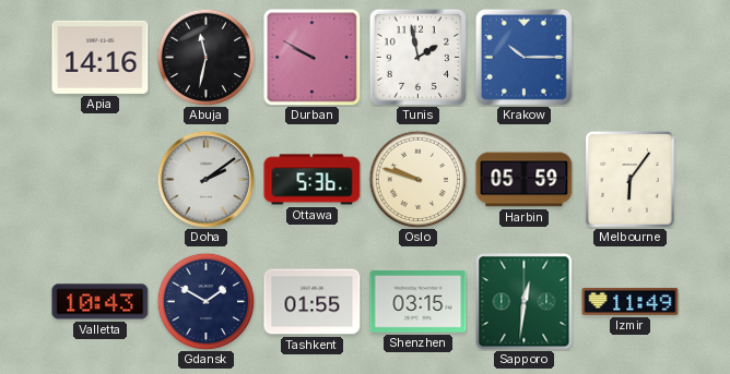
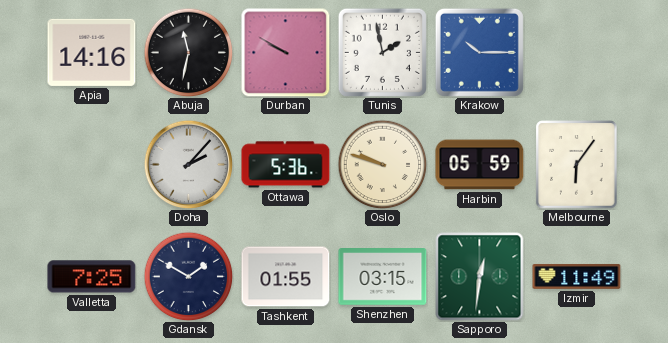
Doha: 2:09 -> 2:07
Valletta: 10:43 -> 7:25
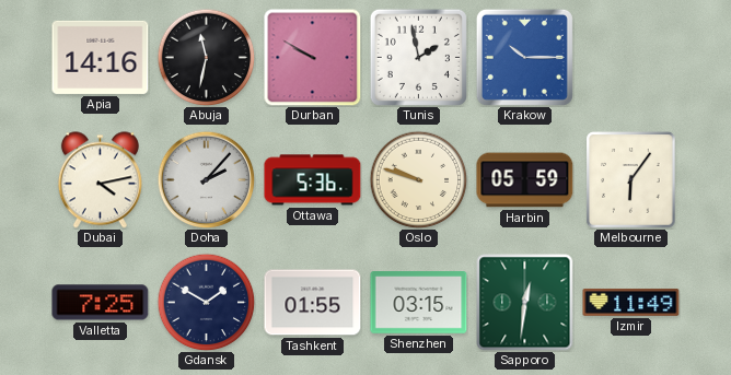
Dubai: none -> 4:13
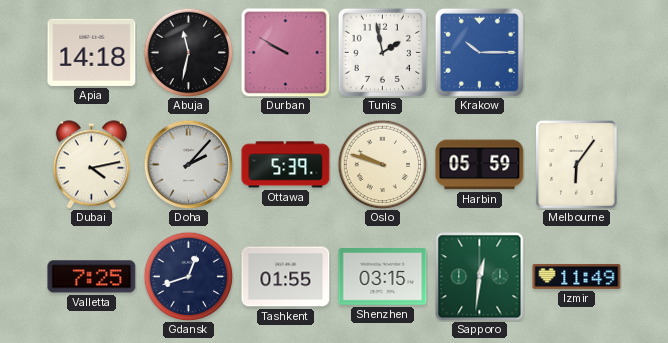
Apia: 14:16 -> 14:18
Ottawa: 5:36 -> 5:39
Gdansk: 1:50 -> 12:42
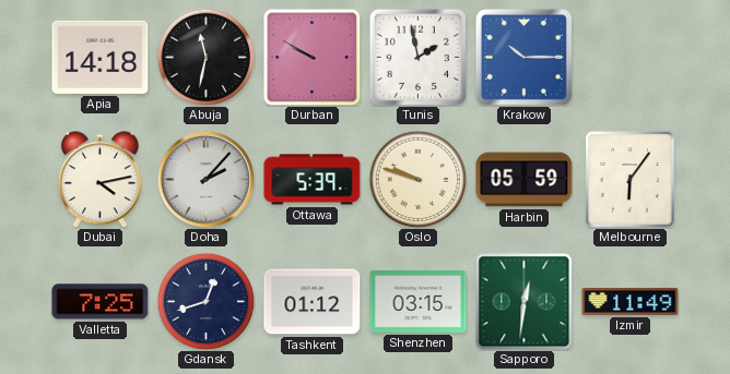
Tashkent: 01:55 -> 01:12
